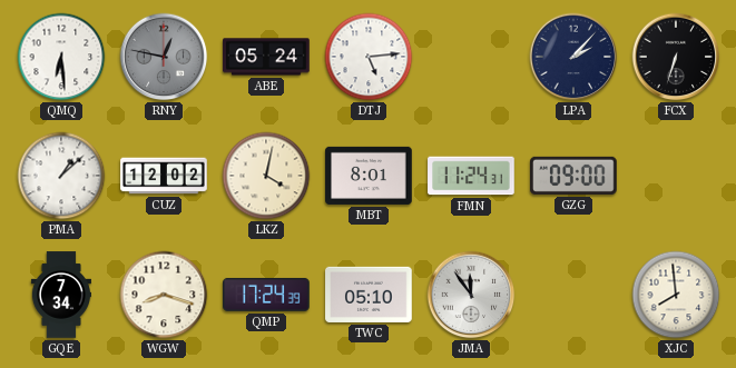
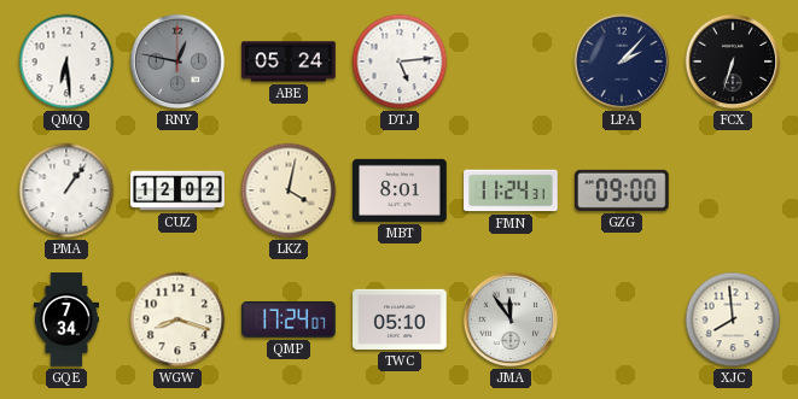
PMA: 1:08 -> 1:06
QMP: 17:24:39 -> 17:24:07
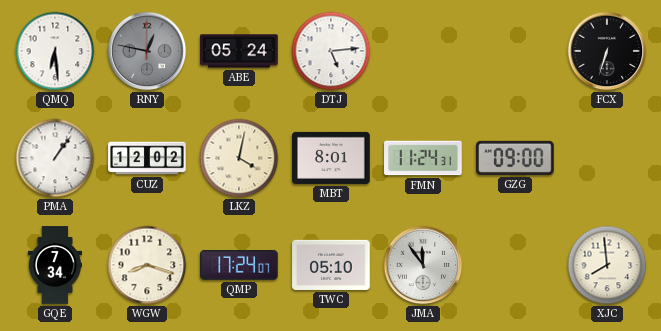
LPA: 2:07 -> none
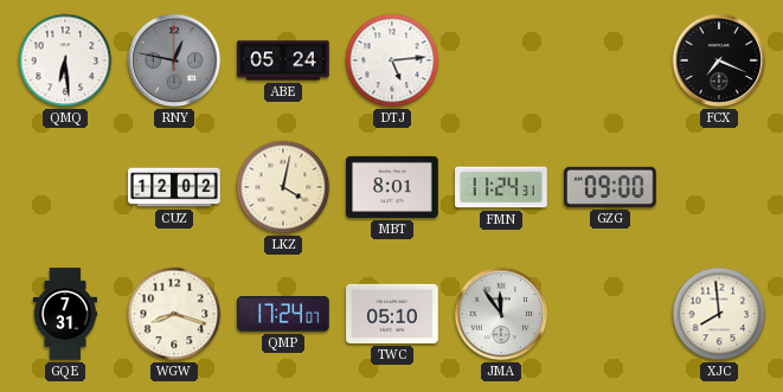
FCX: 6:33 -> 7:19
PMA: 1:06 -> none
GQE: 7:34 -> 7:31
